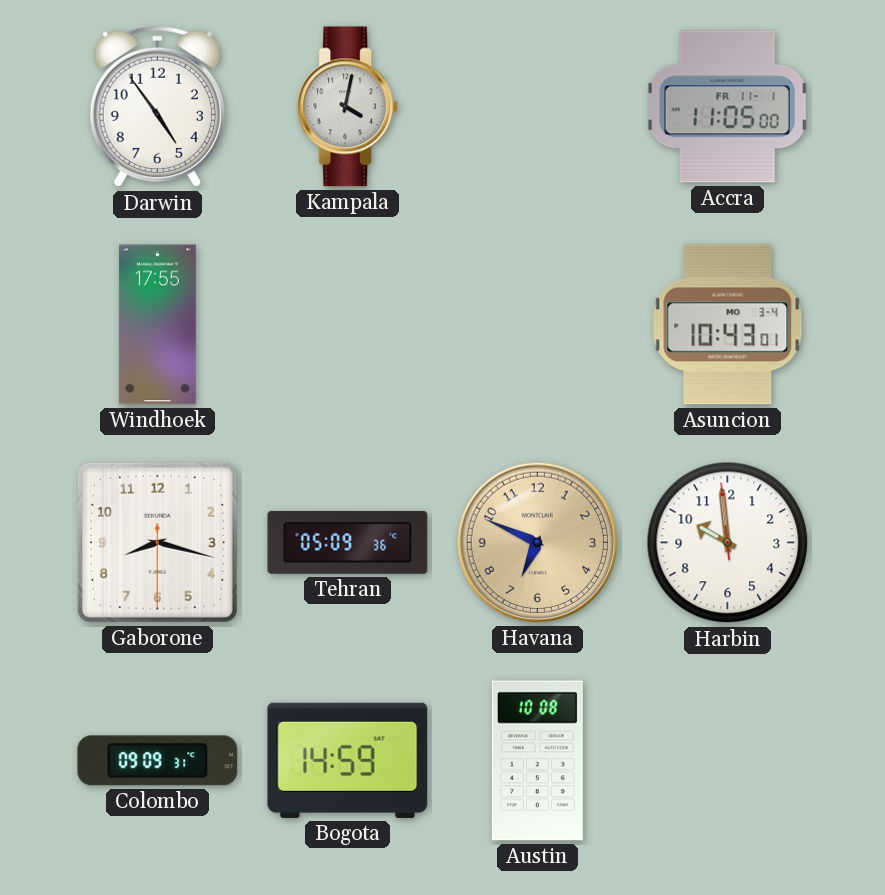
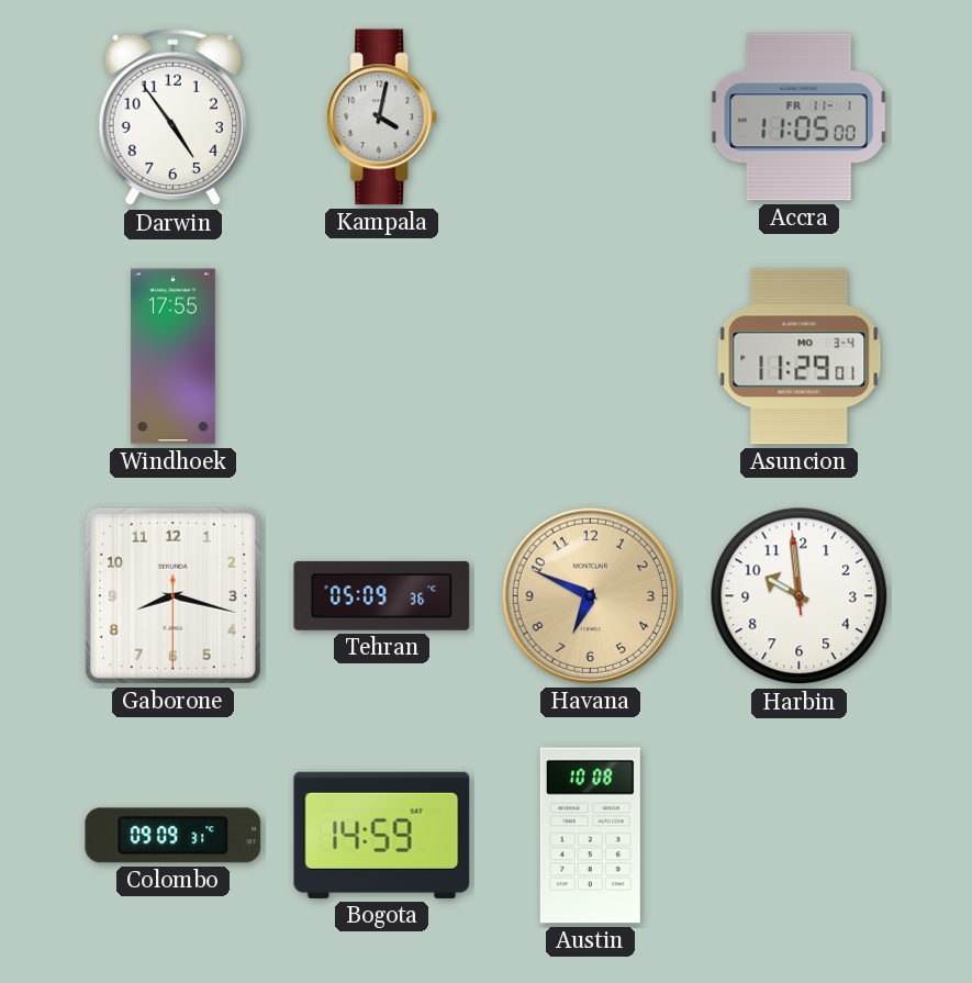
Asuncion: 10:43 -> 11:29
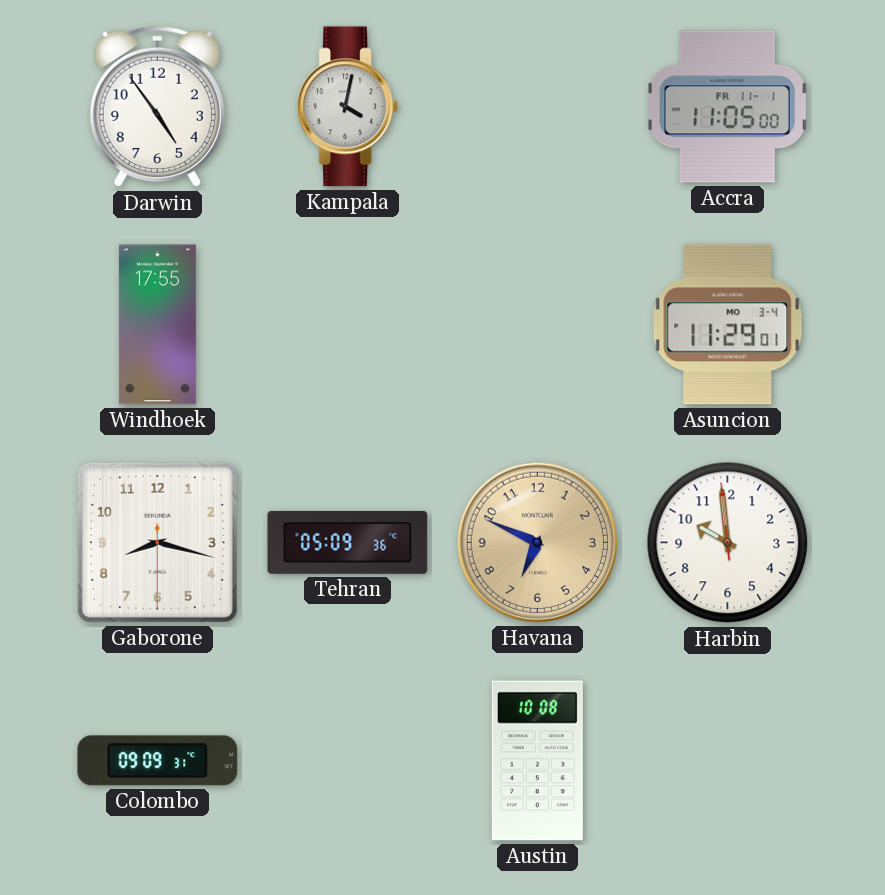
Bogota: 14:59 -> none
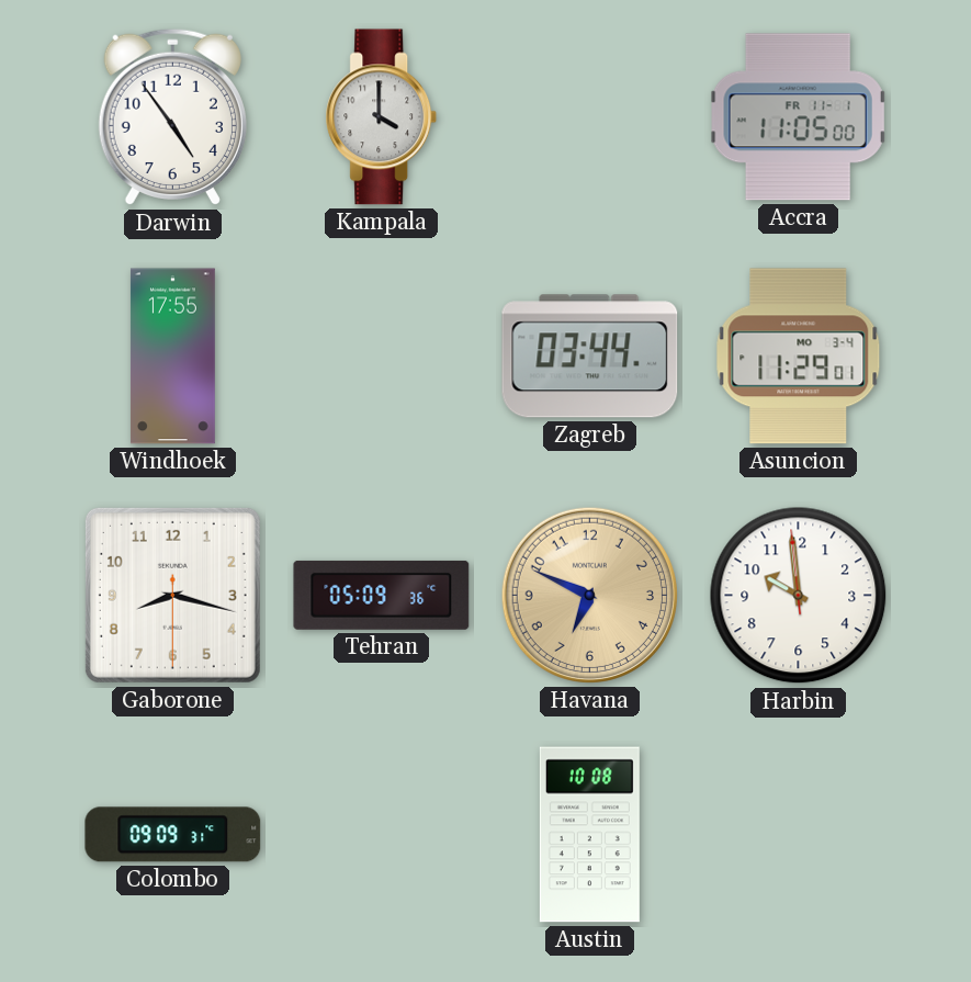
Kampala: 4:02 -> 4:00
Zagreb: none -> 03:44
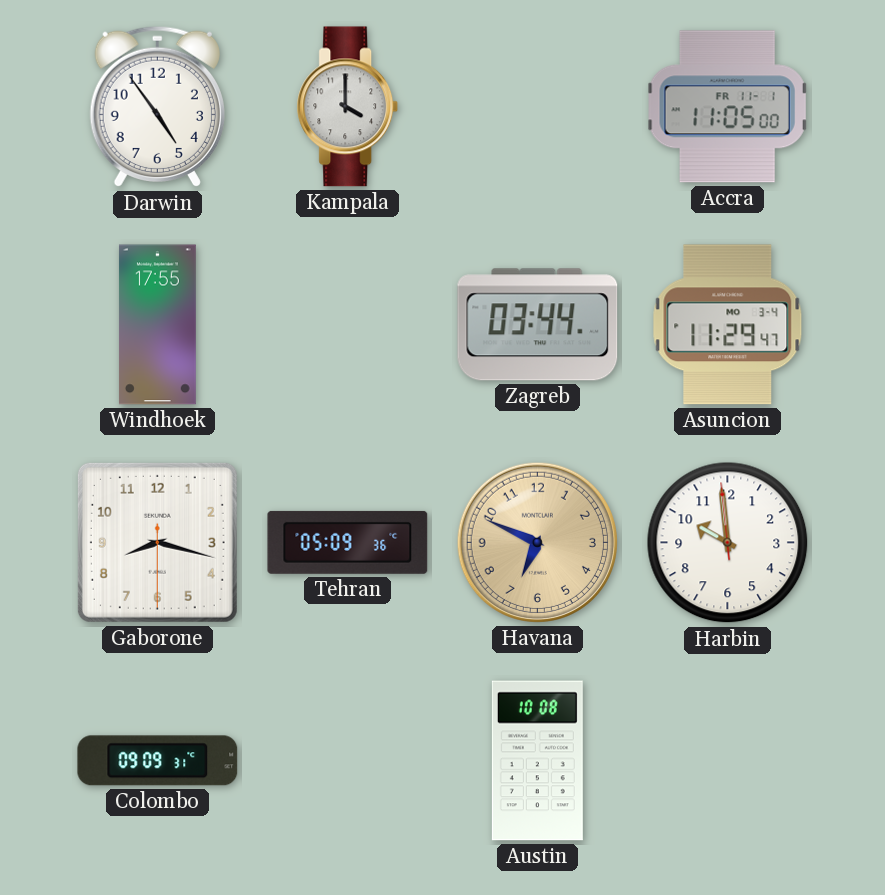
Asuncion: 11:29:01 -> 11:29:47
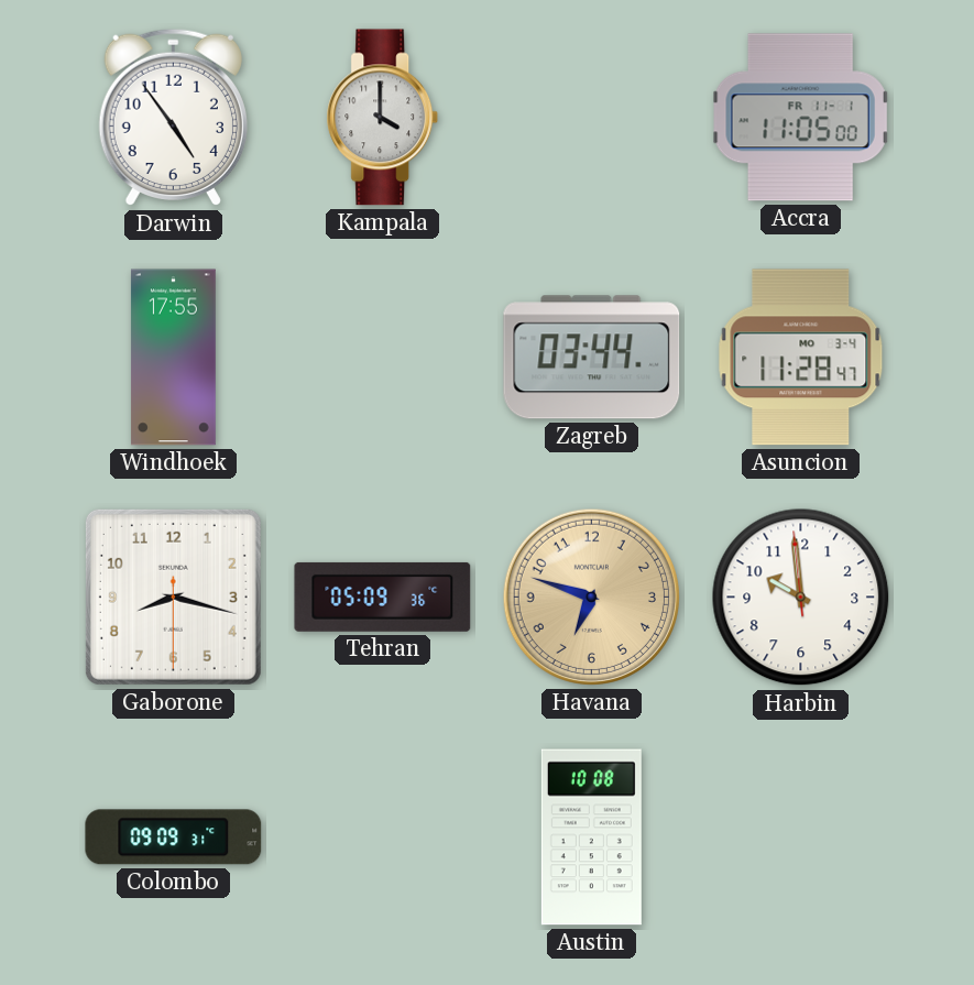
Asuncion: 11:29 -> 11:28
Havana: 6:49 -> 6:48
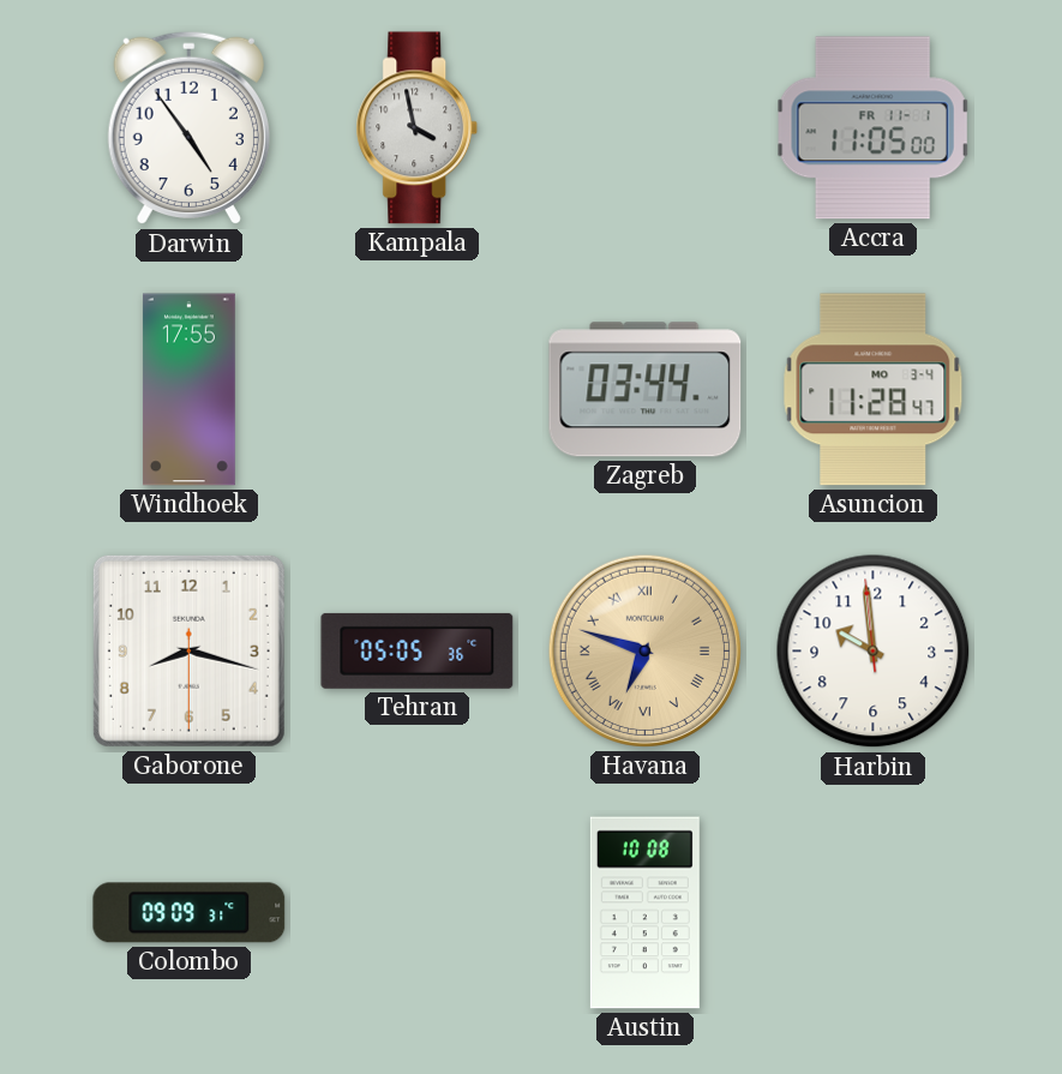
Kampala: 4:00 -> 3:58
Tehran: 05:09 -> 05:05
Havana numerals: Arabic -> Roman
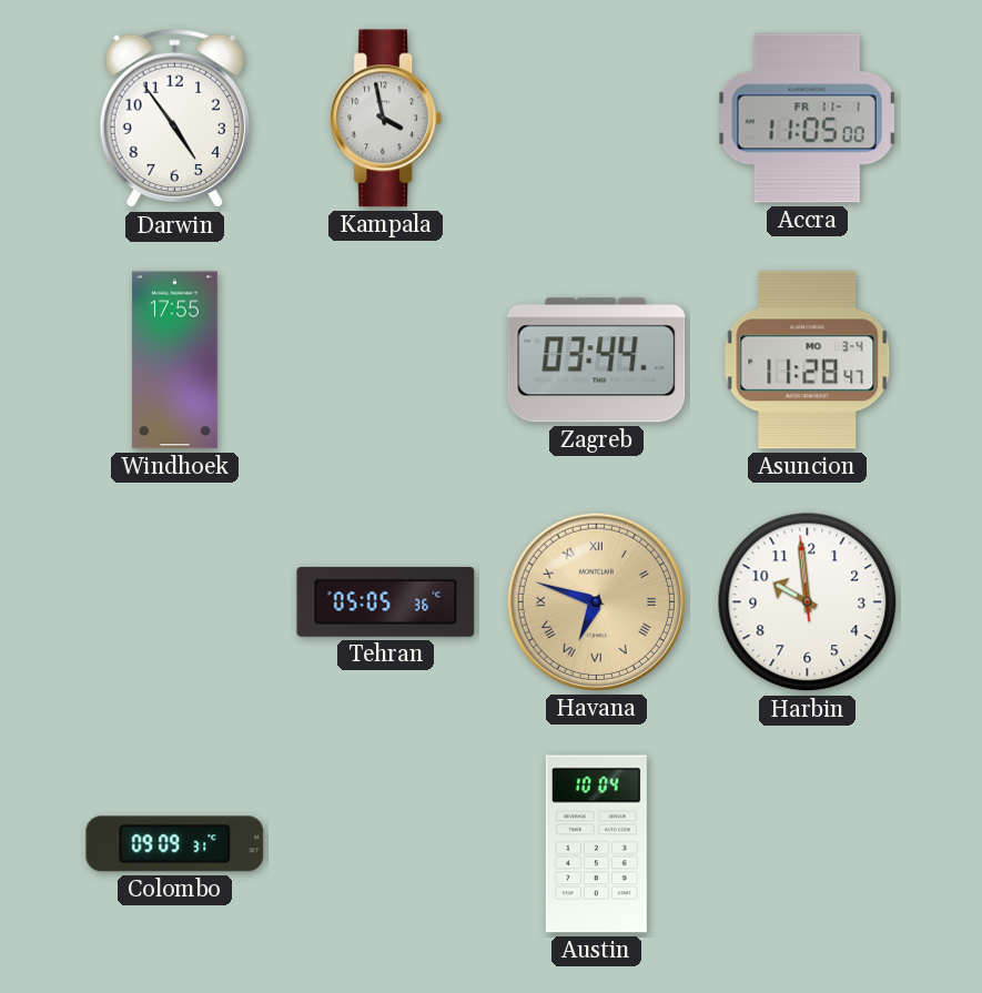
Gaborone: 8:17 -> none
Austin: 10:08 -> 10:04
